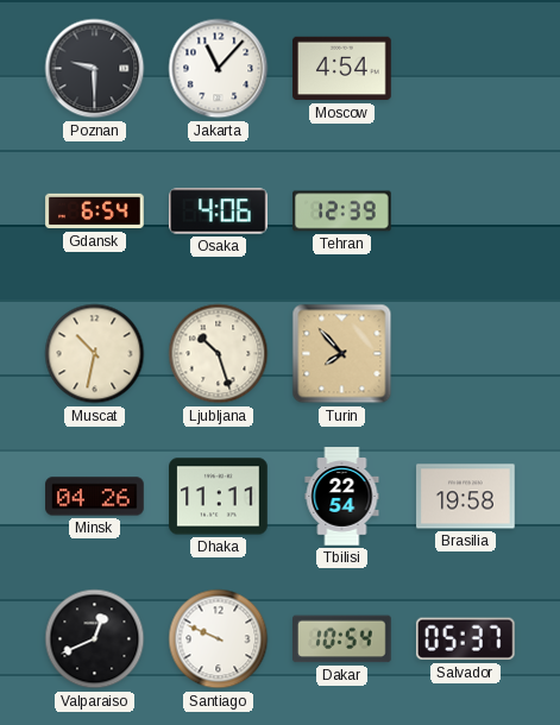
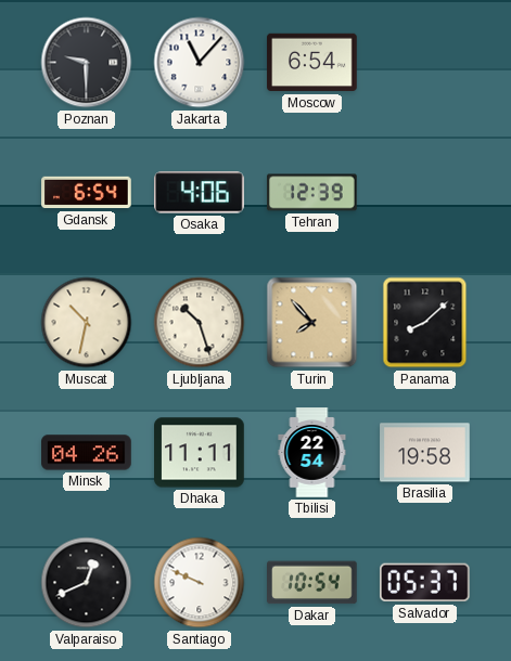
Moscow: 4:54 -> 6:54
Panama: none -> 8:08
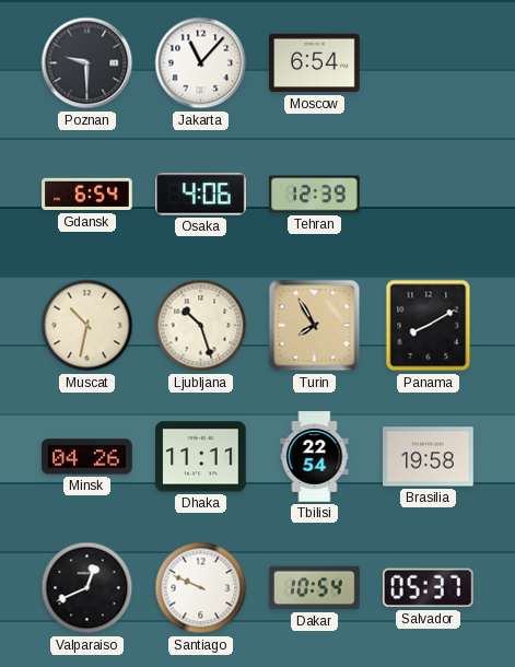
Turin: 7:53 -> 7:55
Panama: 8:08 -> 8:10
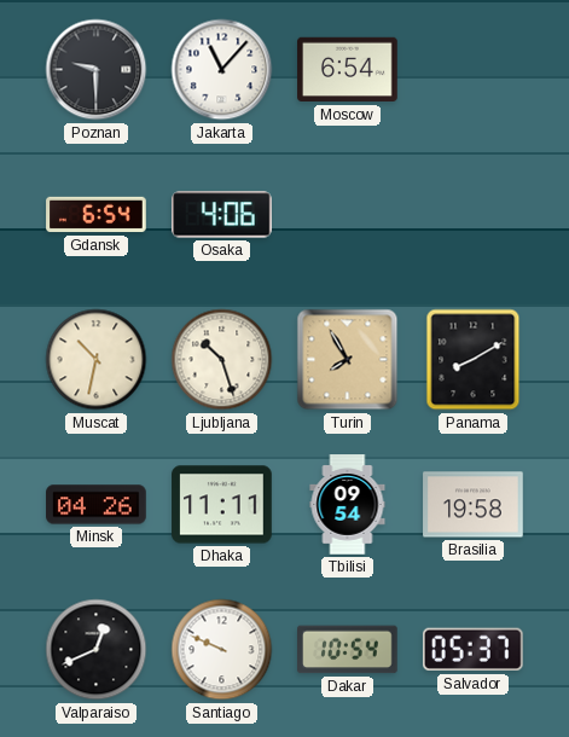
Tehran: 12:39 -> none
Tbilisi: 22:54 -> 09:54
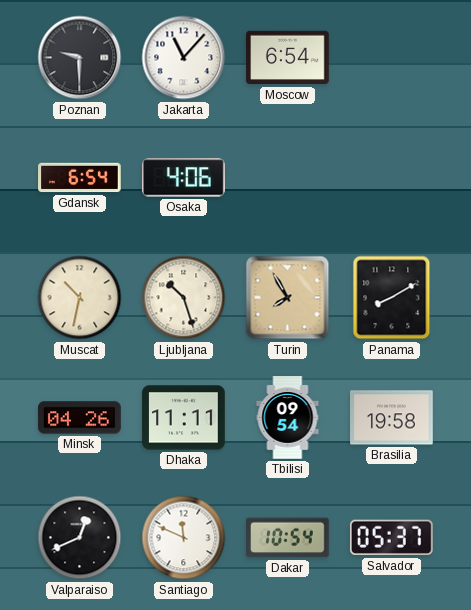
Santiago: 9:49 -> 11:49
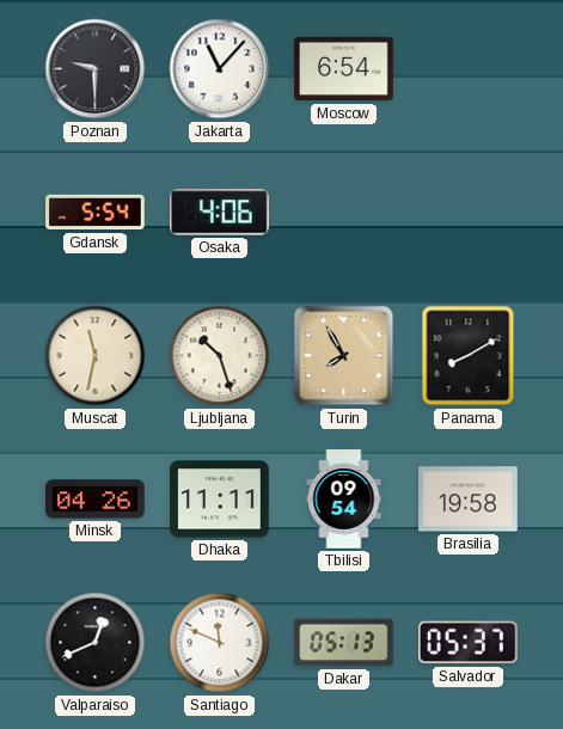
Gdansk: 6:54 -> 5:54
Muscat: 10:32 -> 11:32
Dakar: 10:54 -> 05:13
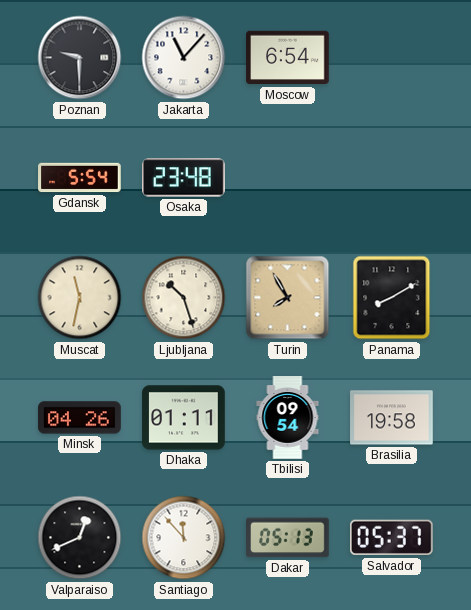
Osaka: 4:06 -> 23:48
Dhaka: 11:11 -> 01:11
Santiago: 11:49 -> 11:53
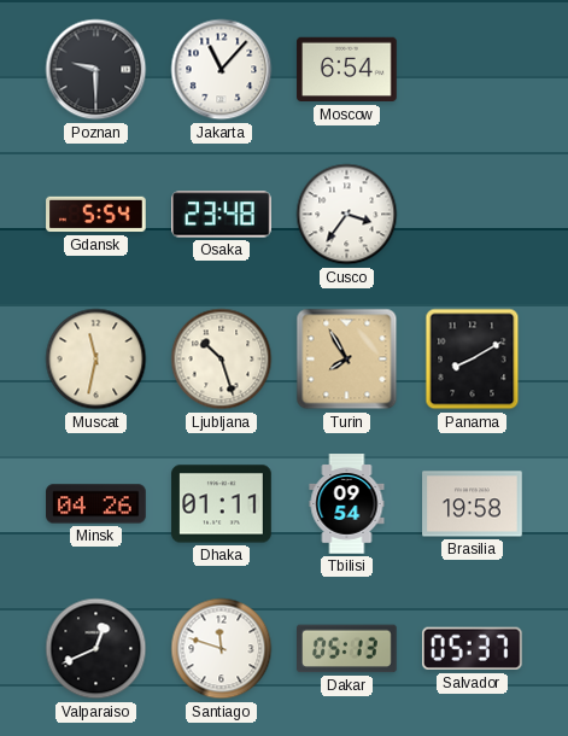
Cusco: none -> 3:36
Santiago: 11:53 -> 11:48
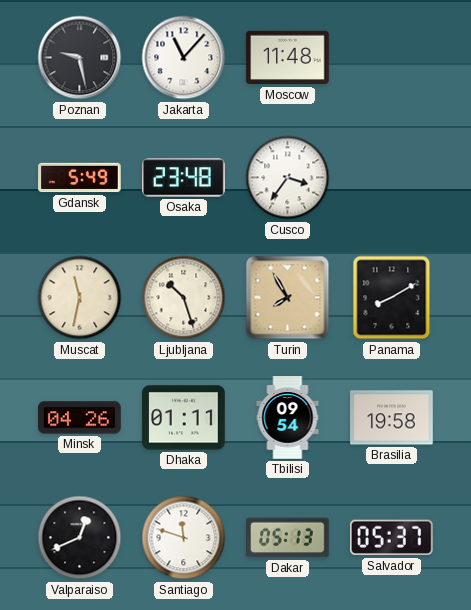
Poznan: 9:30 -> 9:28
Moscow: 6:54 -> 11:48
Gdansk: 5:54 -> 5:49
